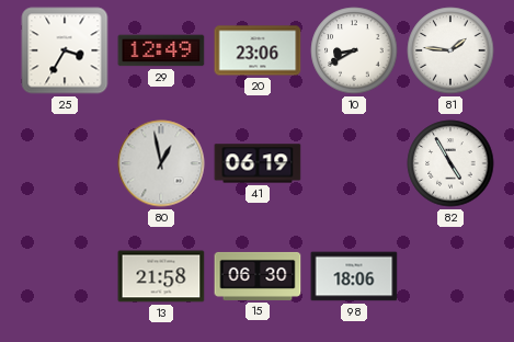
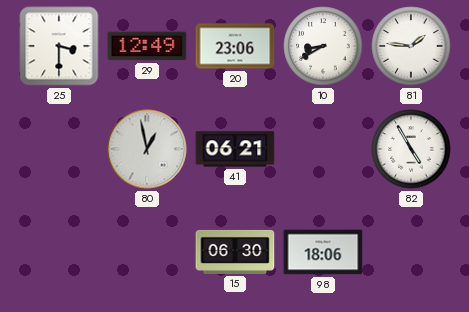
25: 3:35 -> 3:30
41: 06:19 -> 06:21
13: 21:58 -> none
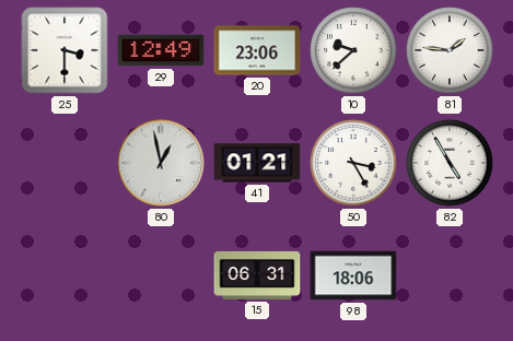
10: 8:40 -> 9:38
41: 06:21 -> 01:21
50: none -> 3:25
15: 06:30 -> 06:31
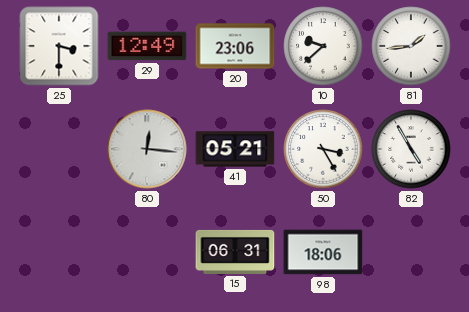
81: 1:46 -> 1:44
80: 12:58 -> 12:16
41: 01:21 -> 05:21
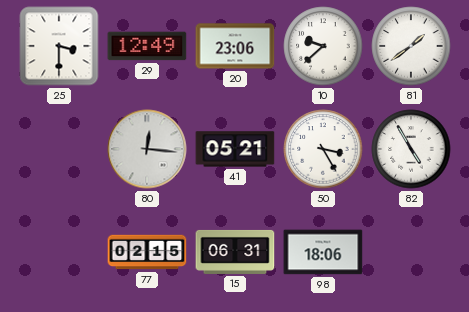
81: 1:44 -> 1:39
77: none -> 02:15
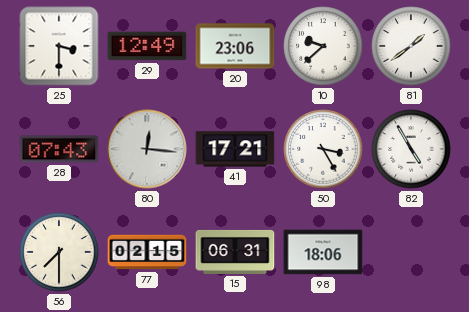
28: none -> 07:43
41: 05:21 -> 17:21
56: none -> 7:30
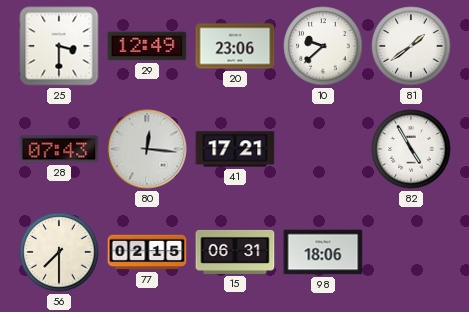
50: 3:25 -> none
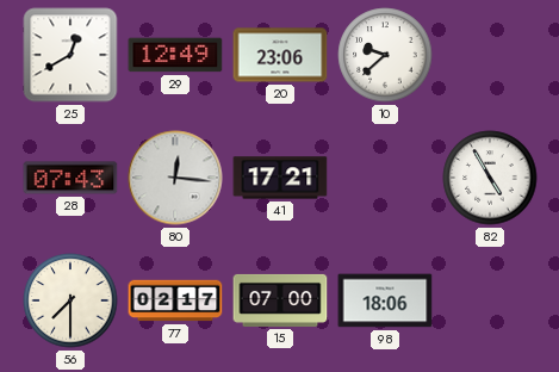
25: 3:30 -> 12:40
81: 1:39 -> none
77: 02:15 -> 02:17
15: 06:31 -> 07:00
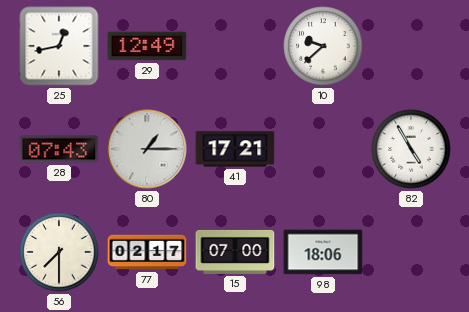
25: 12:40 -> 12:43
20: 23:06 -> none
80: 12:16 -> 1:15
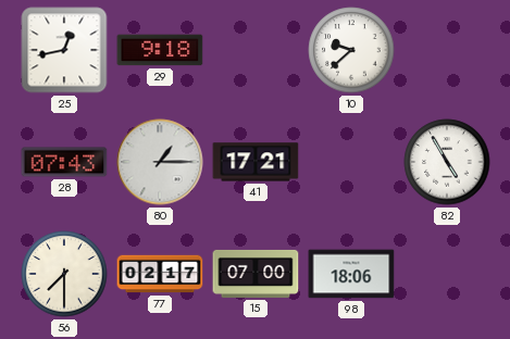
29: 12:49 -> 9:18
